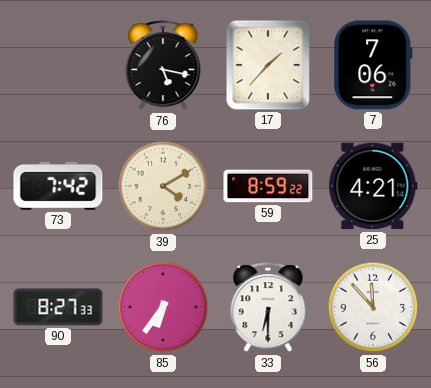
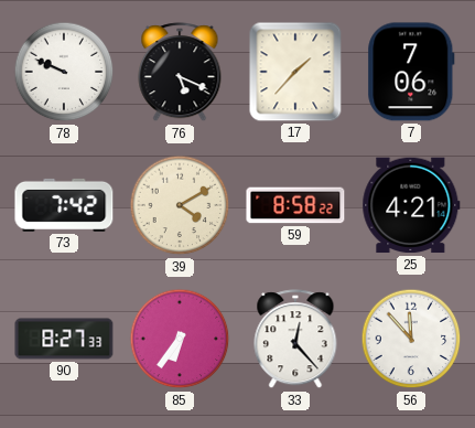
78: none -> 9:49
76: 5:17 -> 5:19
59: 8:59 -> 8:58
33: 6:30 -> 12:23
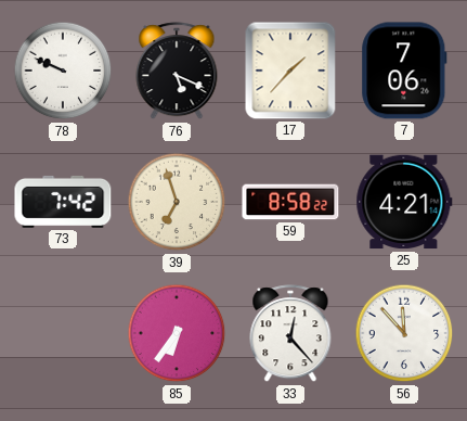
39: 4:10 -> 6:57
90: 8:27 -> none
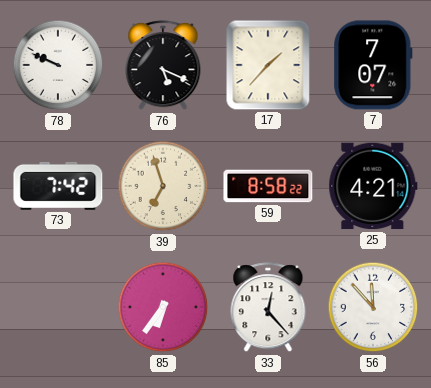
7: 7:06 -> 7:07
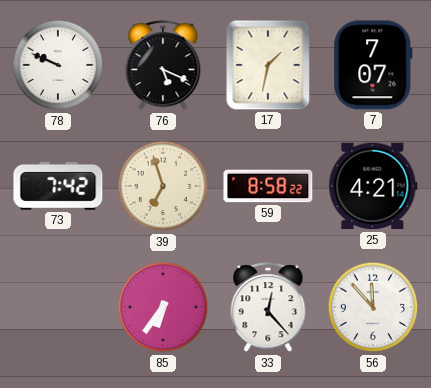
17: 1:37 -> 1:32
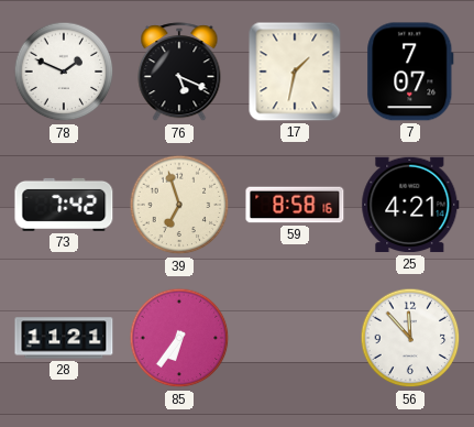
78: 9:49 -> 1:49
59: 8:58:22 -> 8:58:16
28: none -> 11:21
33: 12:23 -> none
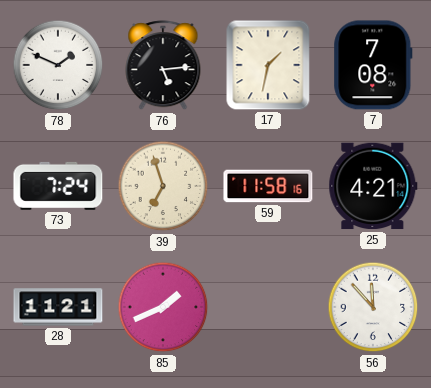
76: 5:19 -> 5:14
7: 7:07 -> 7:08
73: 7:42 -> 7:24
59: 8:58 -> 11:58
85: 6:36 -> 1:41
